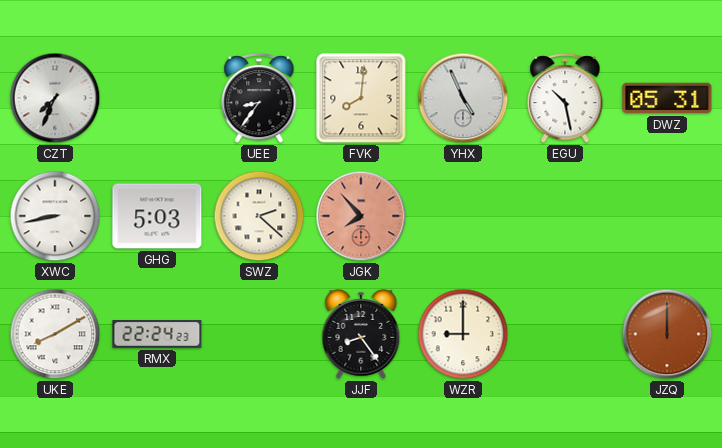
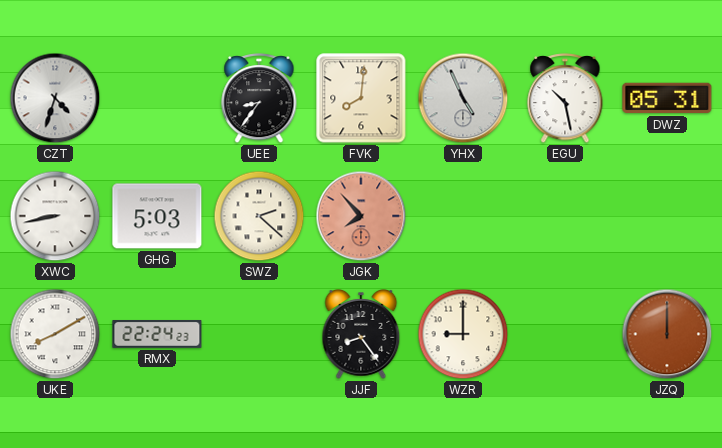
CZT: 7:34 -> 4:33
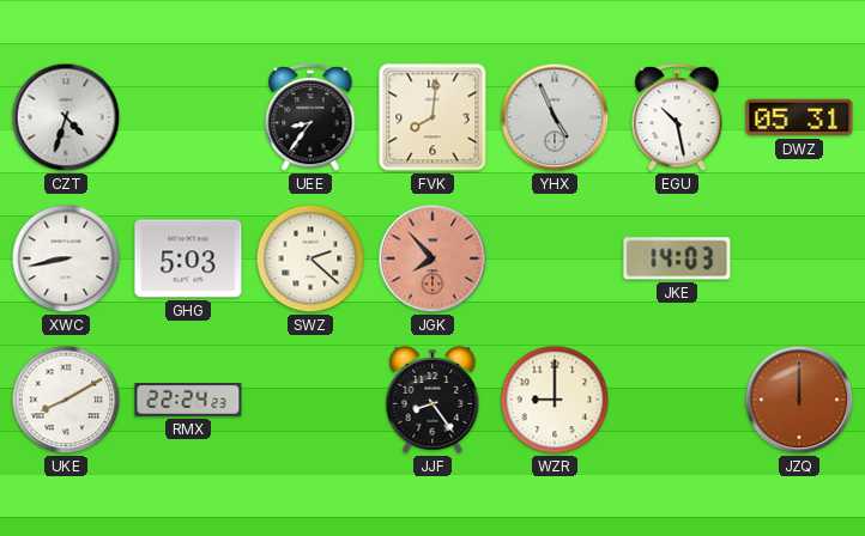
JKE: none -> 14:03
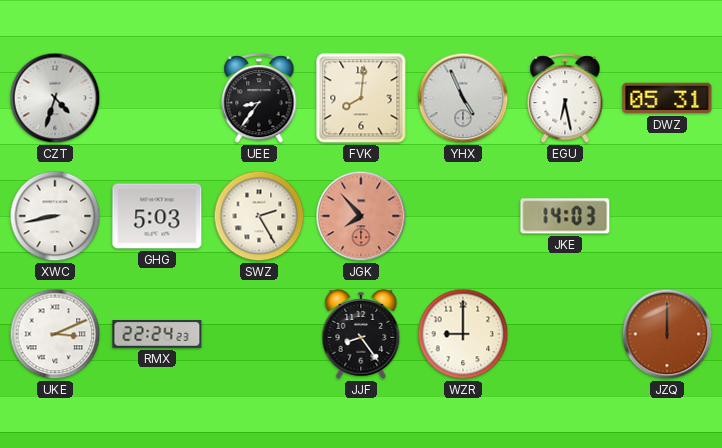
EGU: 10:28 -> 6:28
SWZ: 2:22 -> 2:25
UKE: 8:10 -> 3:11
